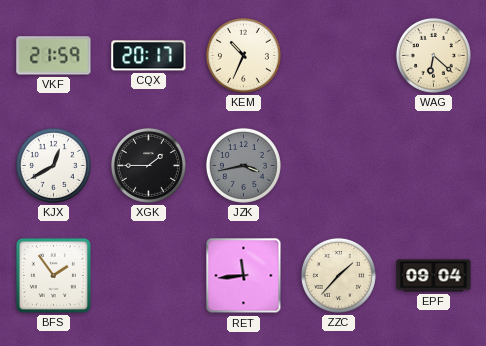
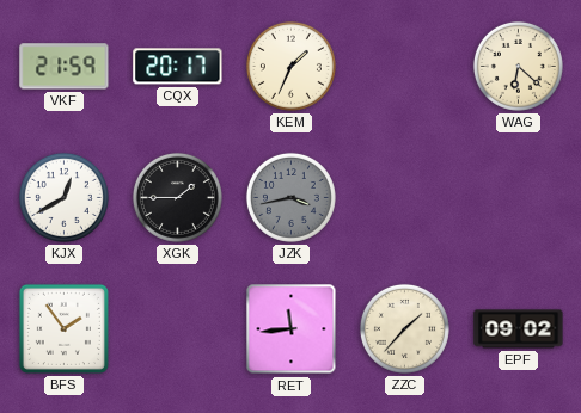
KEM: 10:34 -> 1:34
EPF: 09:04 -> 09:02
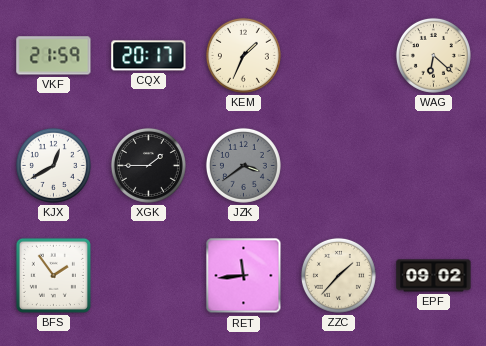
JZK: 3:43 -> 3:39
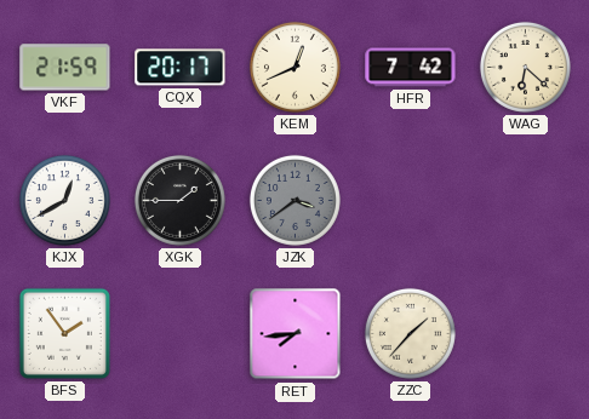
KEM: 1:34 -> 12:41
HFR: none -> 7:42
RET: 11:44 -> 7:44
EPF: 09:02 -> none
